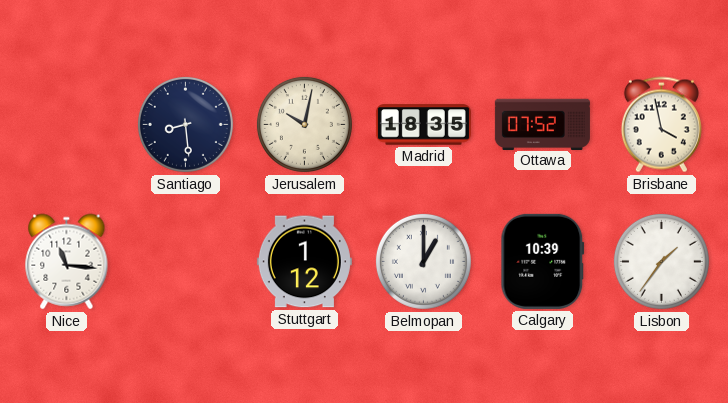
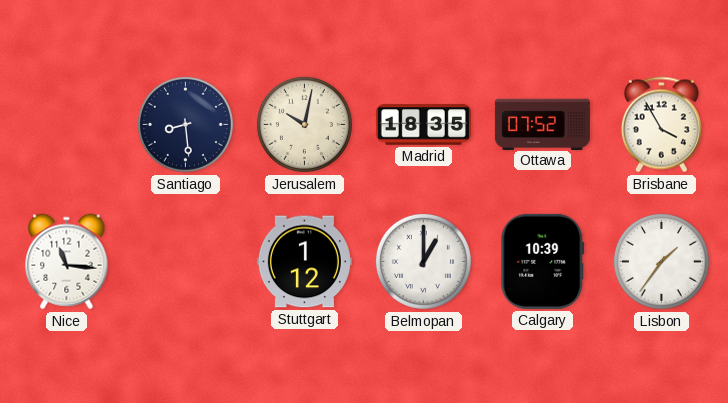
Brisbane: 3:58 -> 3:55
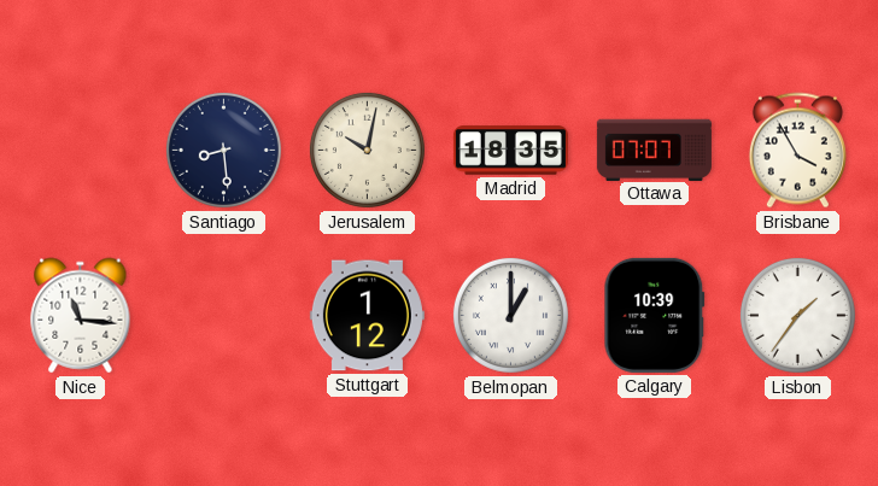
Ottawa: 07:52 -> 07:07
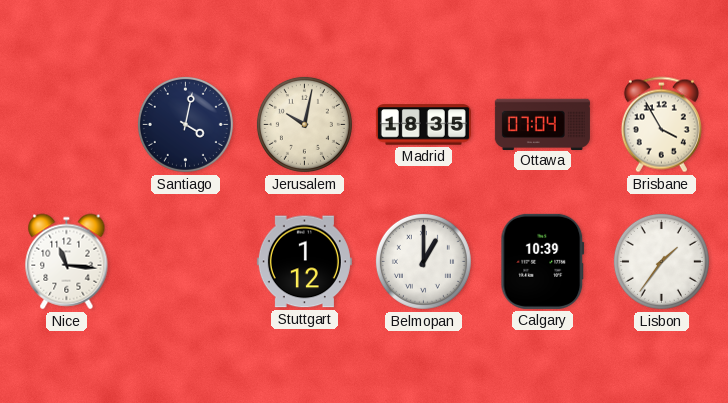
Santiago: 8:29 -> 4:02
Ottawa: 07:07 -> 07:04
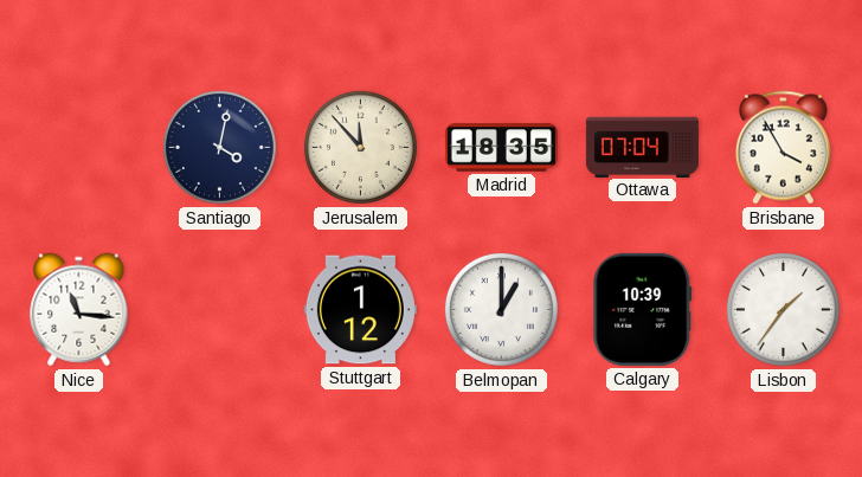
Jerusalem: 10:02 -> 11:53
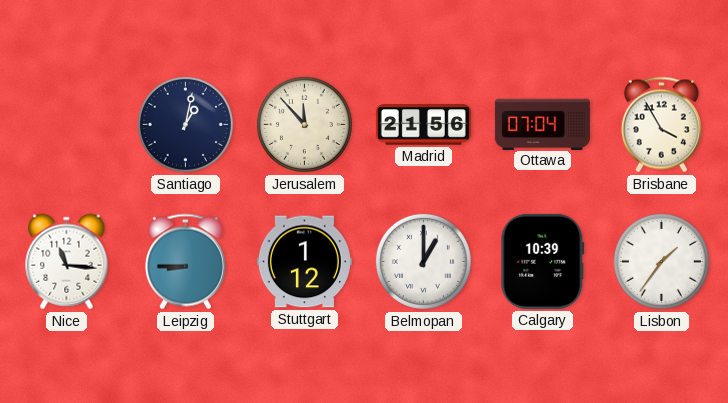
Santiago: 4:02 -> 1:02
Madrid: 18:35 -> 21:56
Leipzig: none -> 8:45
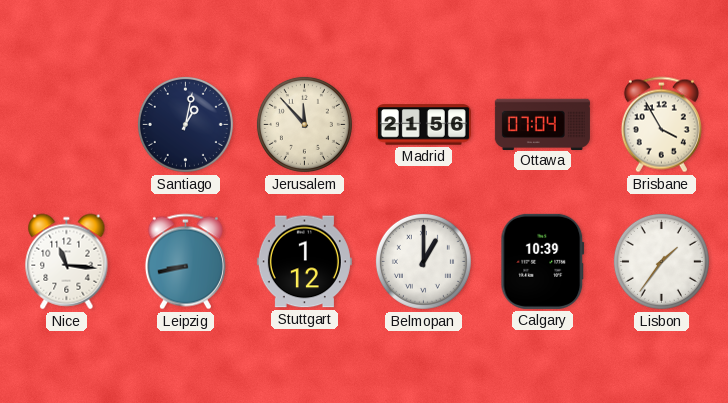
Leipzig: 8:45 -> 8:43
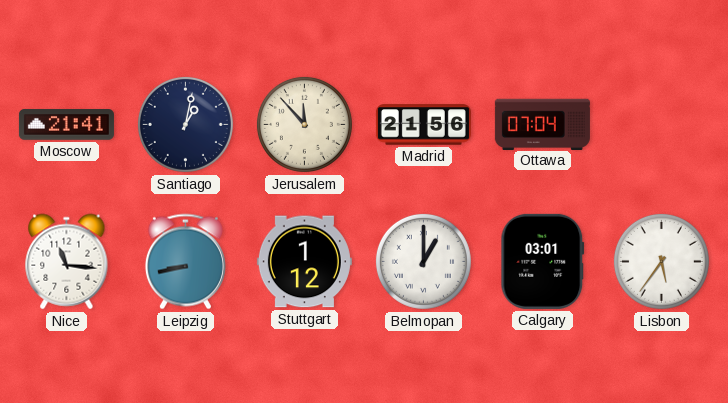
Moscow: none -> 21:41
Brisbane: 3:55 -> none
Calgary: 10:39 -> 03:01
Lisbon: 1:36 -> 5:36
